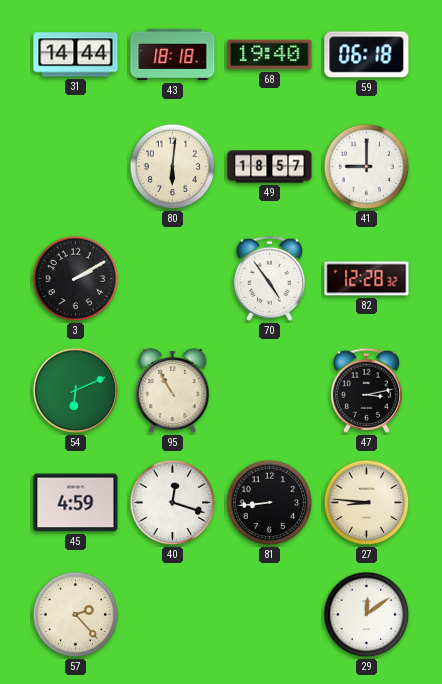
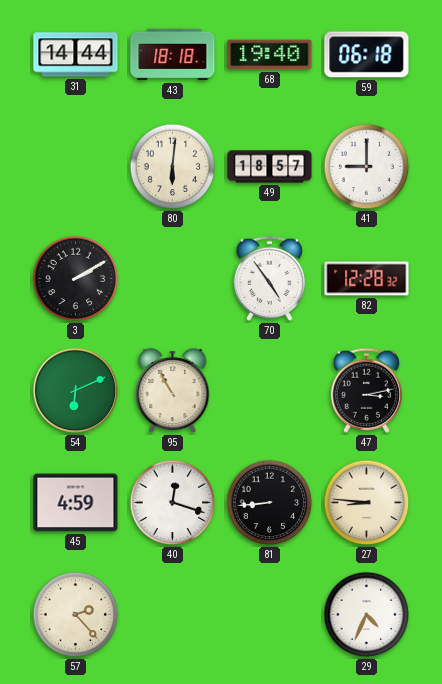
29: 12:09 -> 4:34
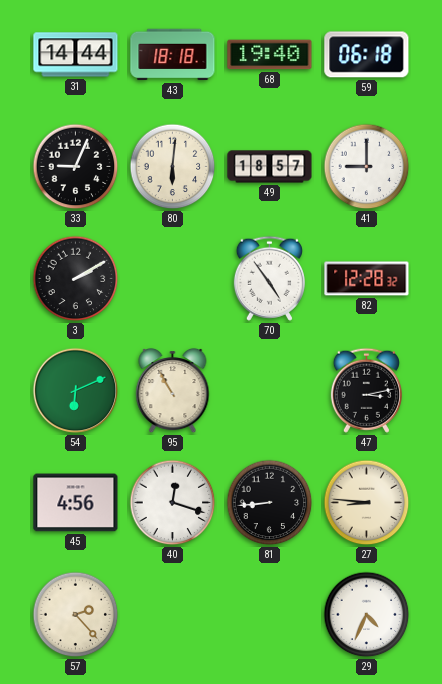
33: none -> 9:04
45: 4:59 -> 4:56
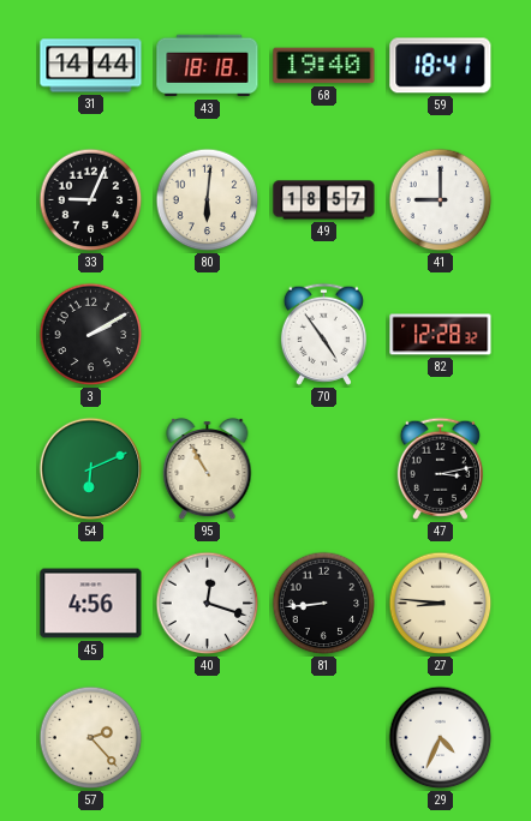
59: 06:18 -> 18:41
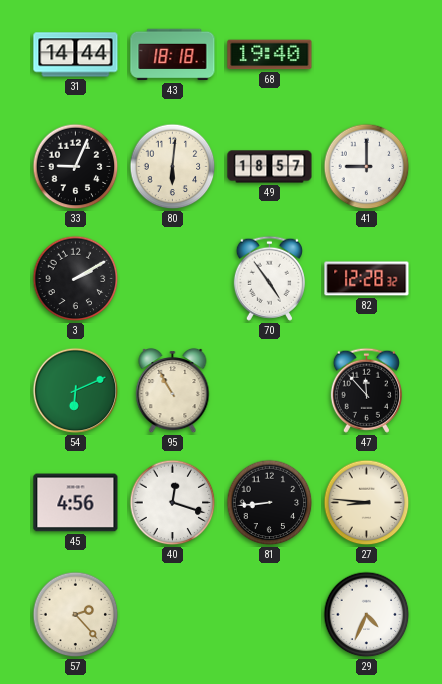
59: 18:41 -> none
47: 3:13 -> 11:53
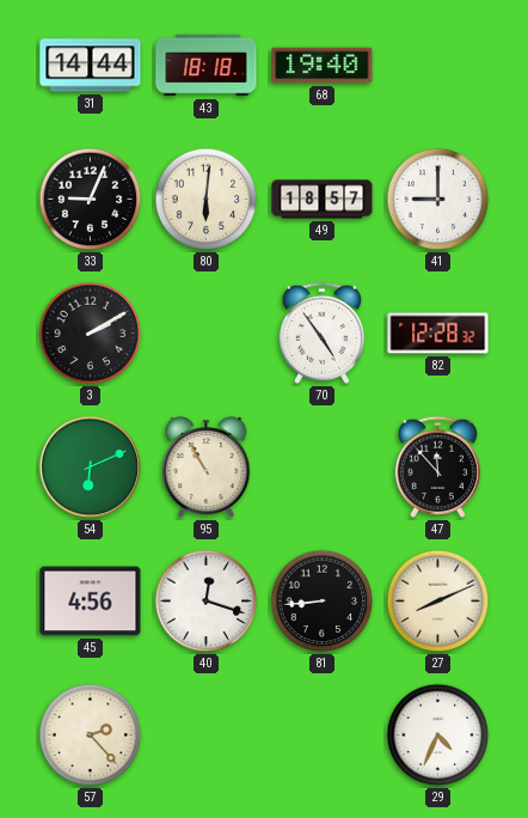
27: 8:46 -> 8:11
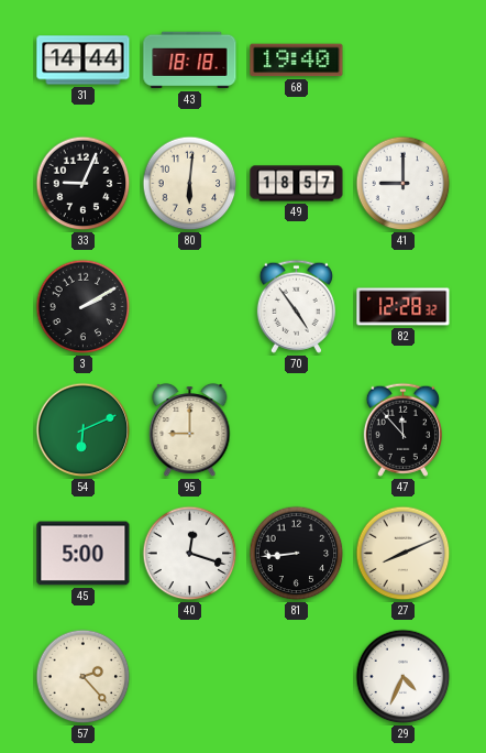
95: 10:55 -> 9:00
45: 4:56 -> 5:00
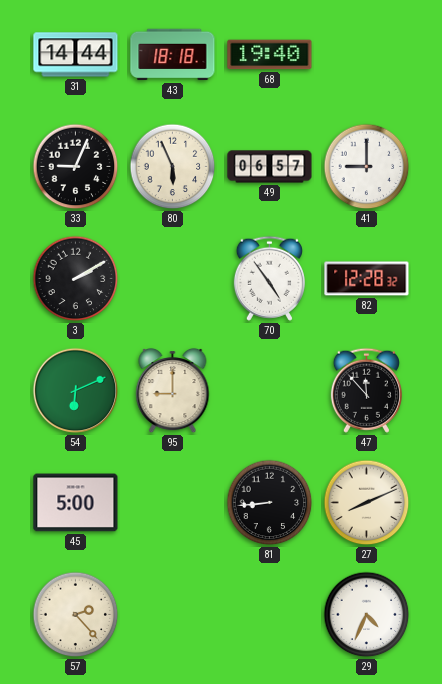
80: 6:01 -> 5:56
49: 18:57 -> 06:57
40: 12:18 -> none
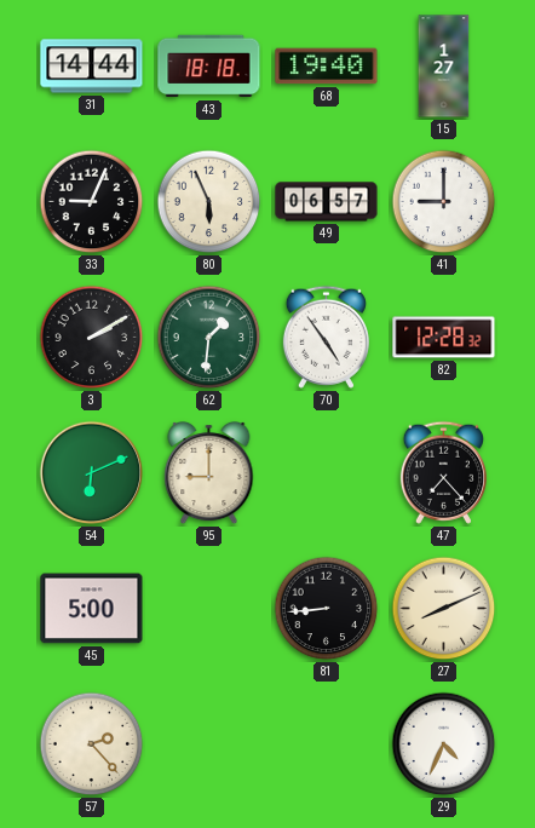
15: none -> 1:27
62: none -> 1:31
47: 11:53 -> 7:23
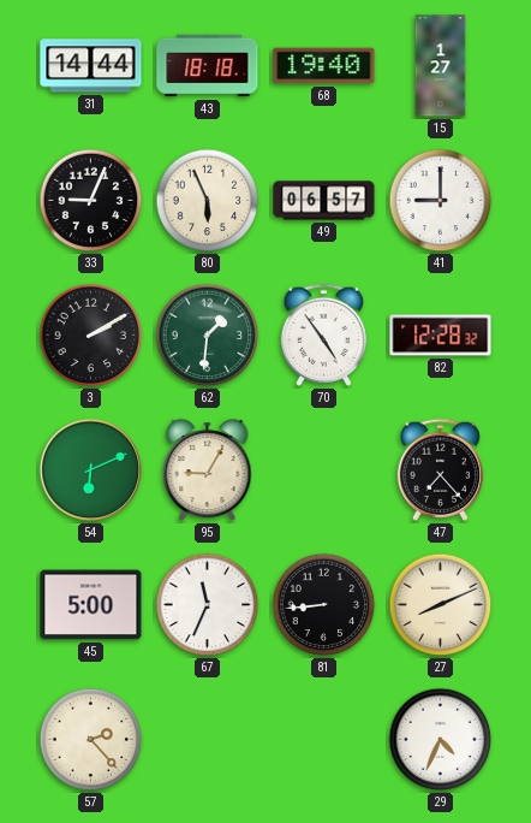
95: 9:00 -> 9:05
67: none -> 11:34
